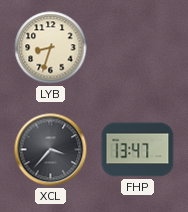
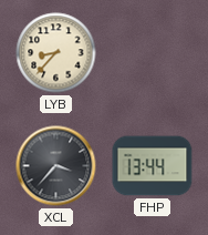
LYB: 8:33 -> 8:37
FHP: 13:47 -> 13:44
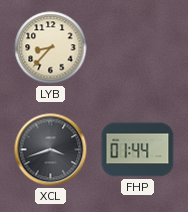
XCL: 3:37 -> 3:42
FHP: 13:44 -> 01:44
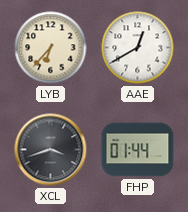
LYB: 8:37 -> 6:37
AAE: none -> 12:40
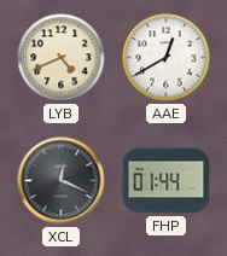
LYB: 6:37 -> 4:41
XCL: 3:42 -> 12:19
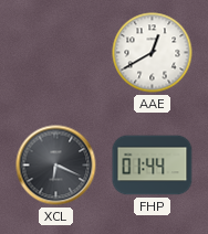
LYB: 4:41 -> none
XCL: 12:19 -> 6:19
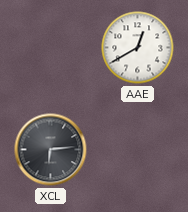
XCL: 6:19 -> 6:14
FHP: 01:44 -> none
